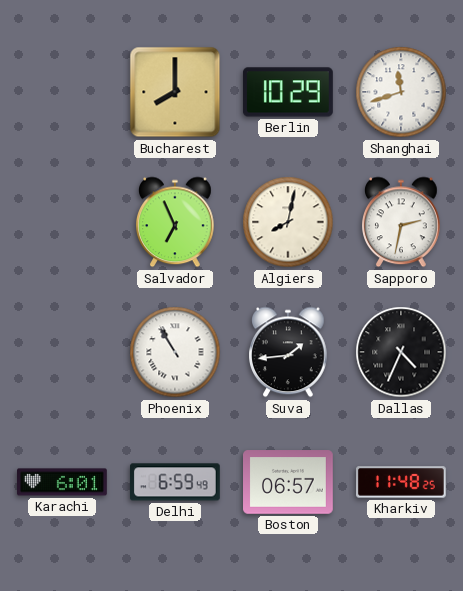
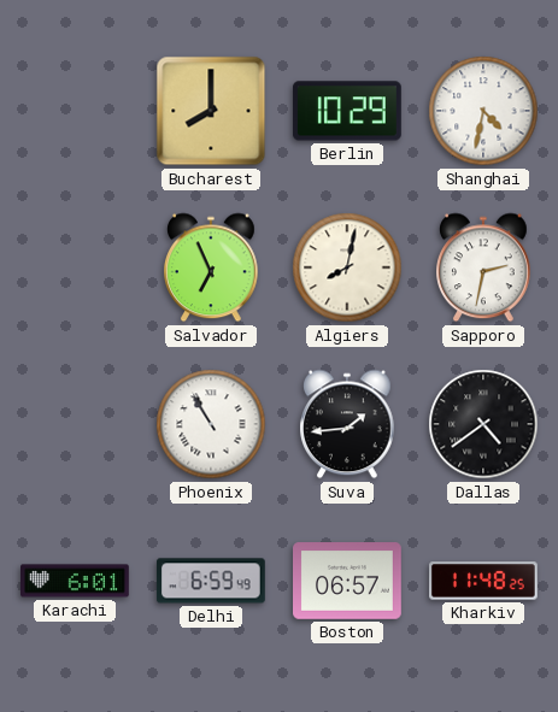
Shanghai: 11:42 -> 4:32
Dallas: 4:34 -> 4:39
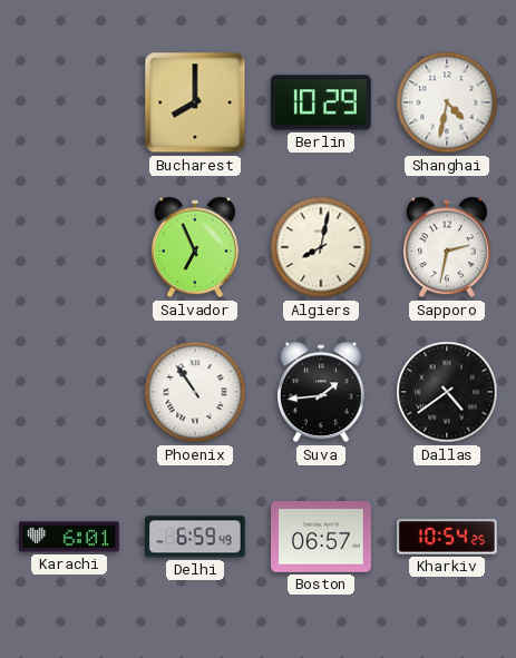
Phoenix: 10:55 -> 10:54
Kharkiv: 11:48 -> 10:54
